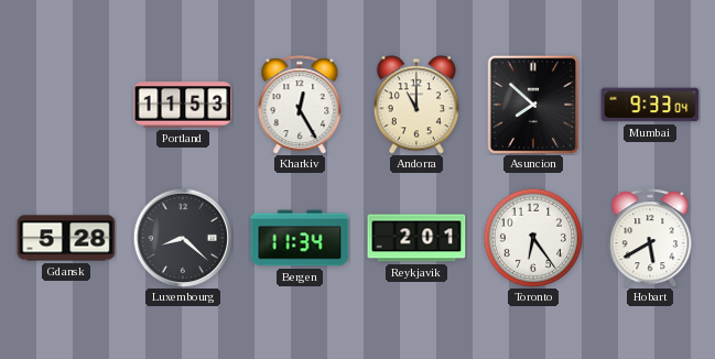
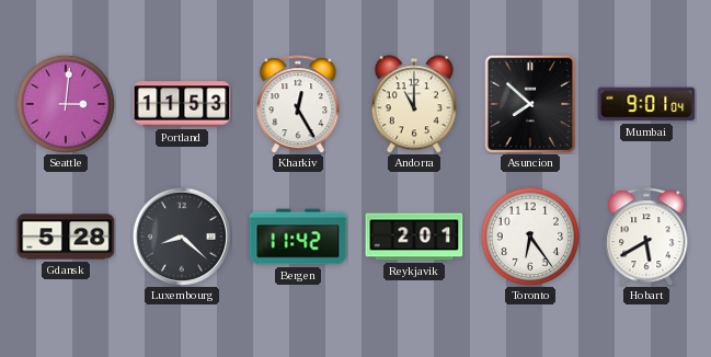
Seattle: none -> 3:01
Mumbai: 9:33 -> 9:01
Bergen: 11:34 -> 11:42
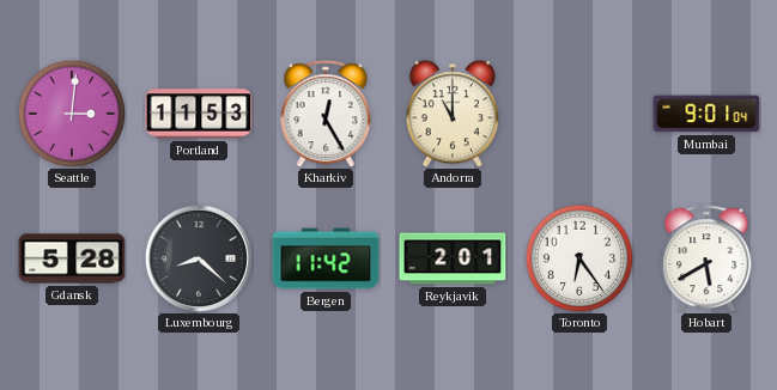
Asuncion: 7:52 -> none
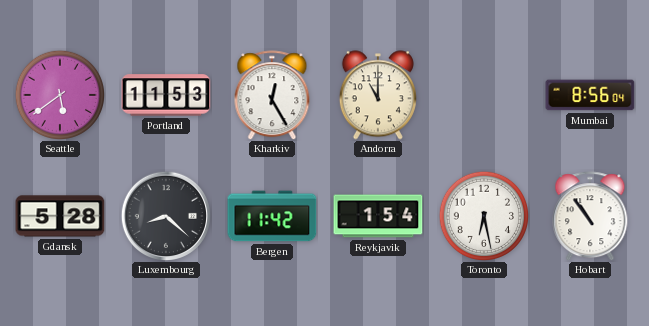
Seattle: 3:01 -> 5:39
Mumbai: 9:01 -> 8:56
Reykjavik: 2:01 -> 1:54
Toronto: 6:24 -> 6:28
Hobart: 5:40 -> 10:54
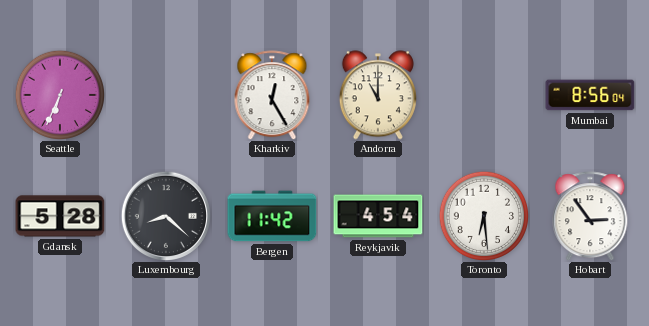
Seattle: 5:39 -> 6:34
Portland: 11:53 -> none
Reykjavik: 1:54 -> 4:54
Toronto: 6:28 -> 6:29
Hobart: 10:54 -> 2:54
